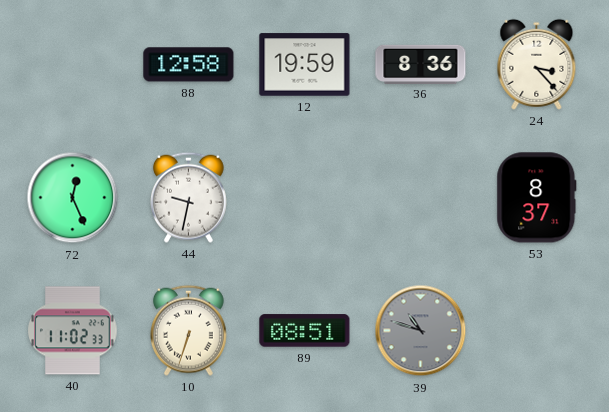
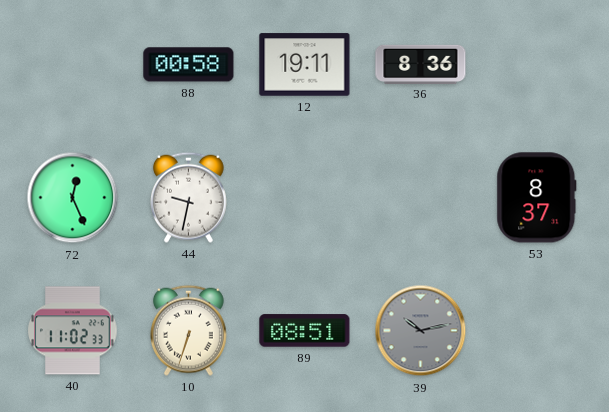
88: 12:58 -> 00:58
12: 19:59 -> 19:11
24: 3:23 -> none
39: 10:48 -> 10:13
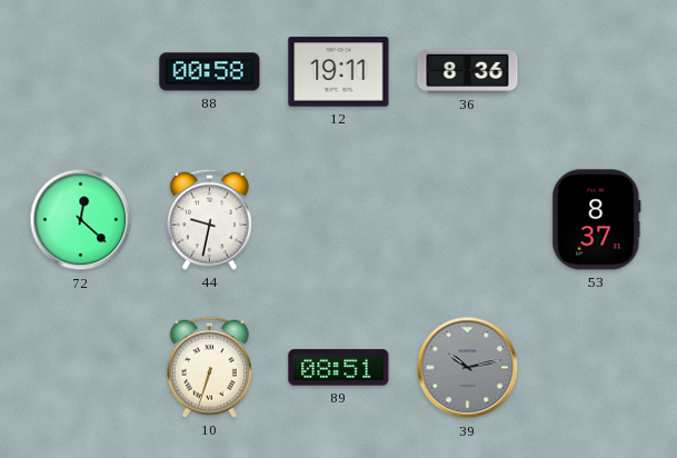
72: 12:26 -> 12:22
40: 11:02 -> none
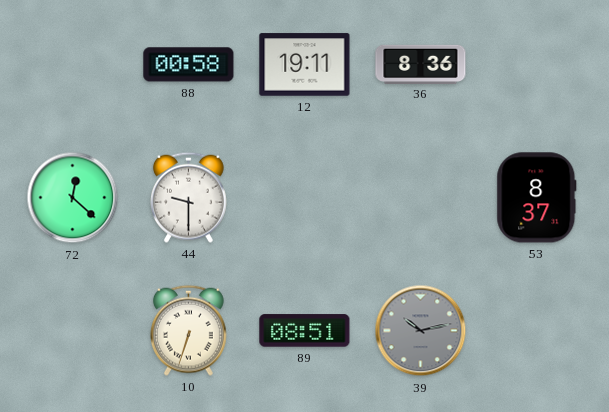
44: 9:32 -> 9:30
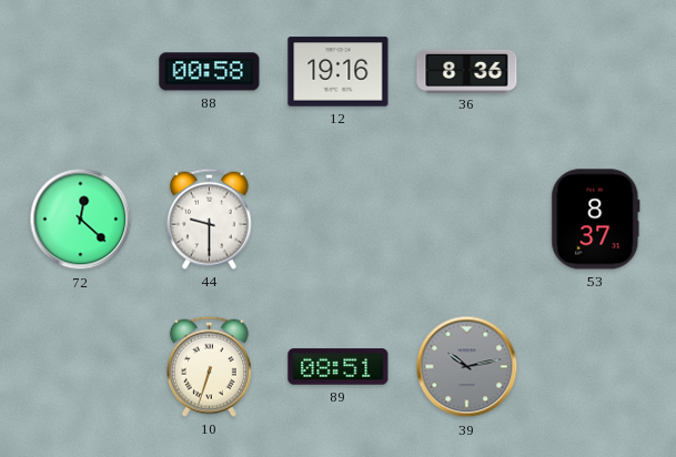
12: 19:11 -> 19:16
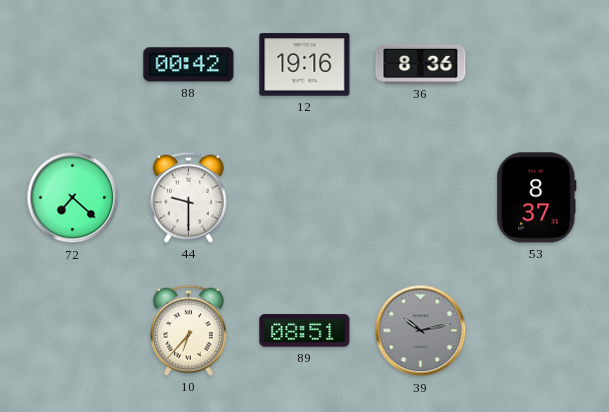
88: 00:58 -> 00:42
72: 12:22 -> 7:22
10: 6:33 -> 6:37
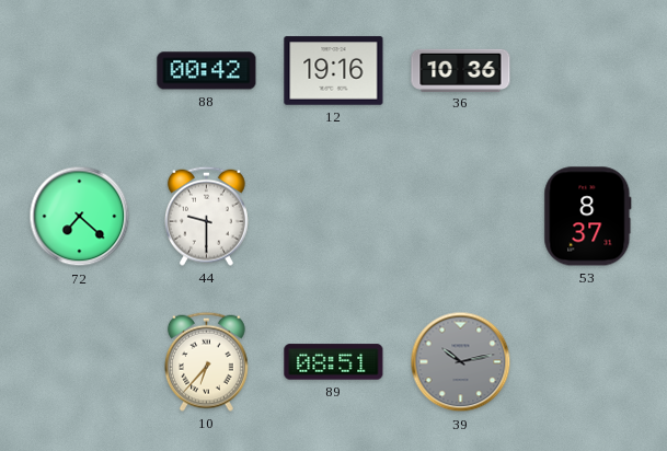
36: 8:36 -> 10:36
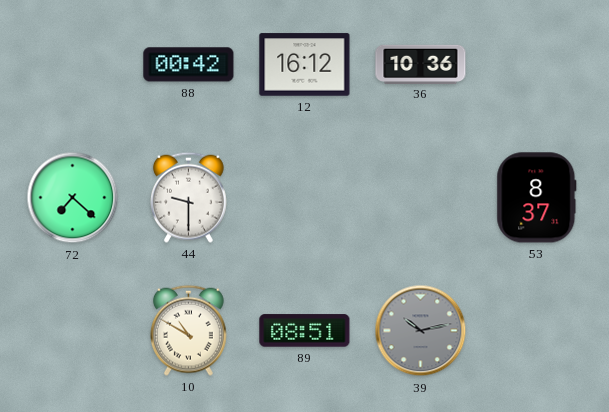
12: 19:16 -> 16:12
10: 6:37 -> 10:50
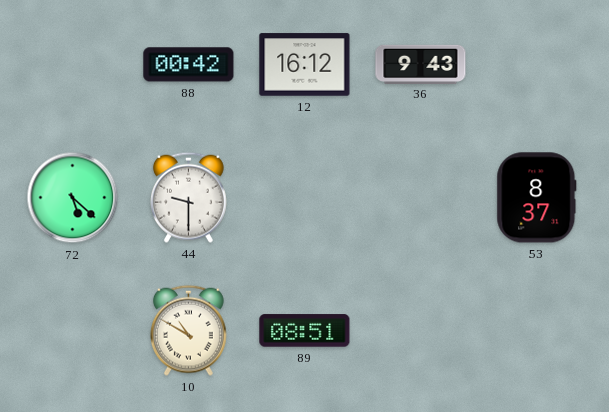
36: 10:36 -> 9:43
72: 7:22 -> 5:22
39: 10:13 -> none
